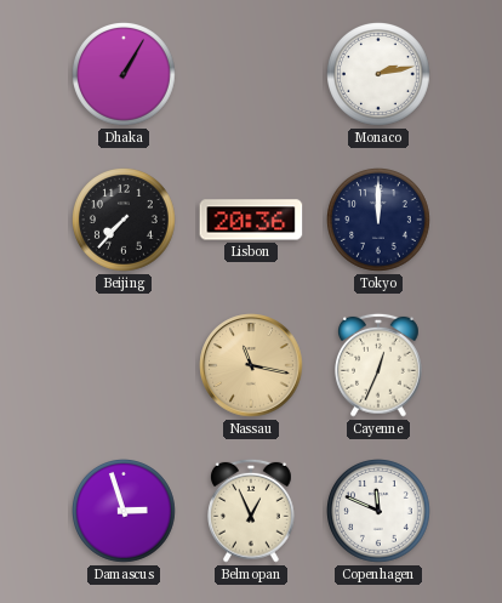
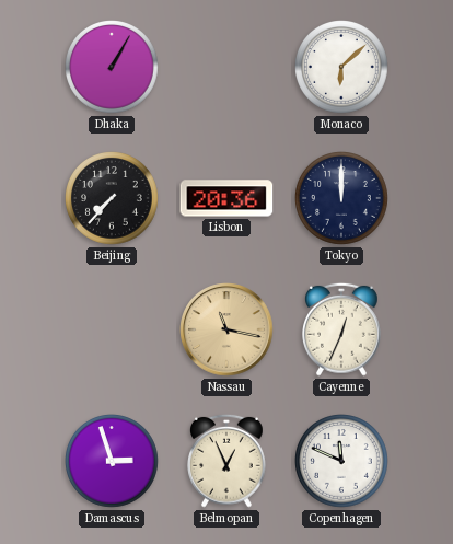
Monaco: 2:13 -> 6:08
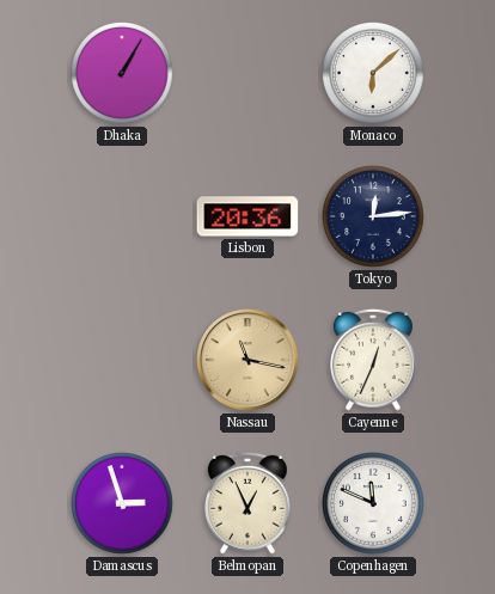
Beijing: 7:37 -> none
Tokyo: 12:00 -> 12:14
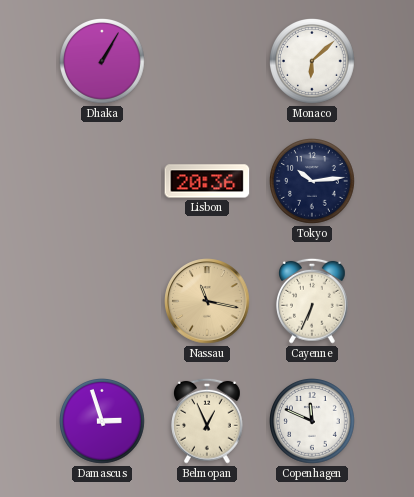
Tokyo: 12:14 -> 10:14
Cayenne: 12:34 -> 6:34
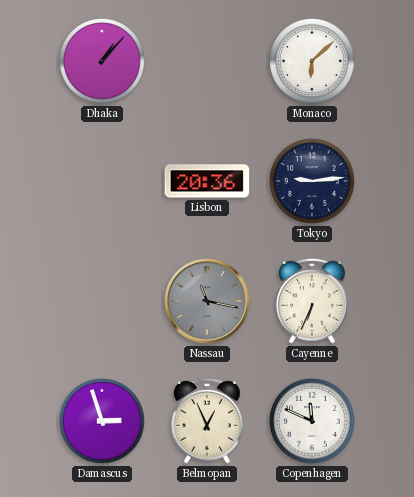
Dhaka: 1:05 -> 1:07
Tokyo: 10:14 -> 9:14
Nassau dial: champagne -> grey
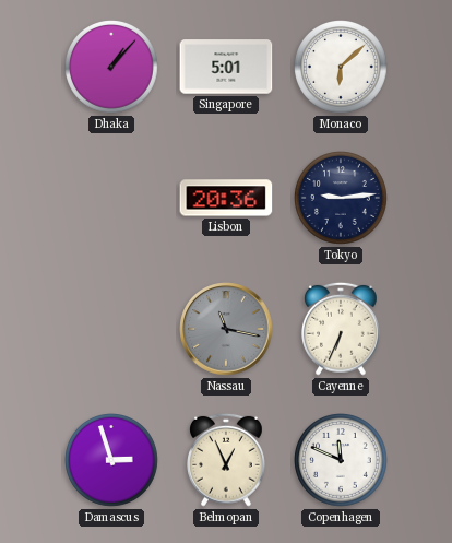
Singapore: none -> 5:01
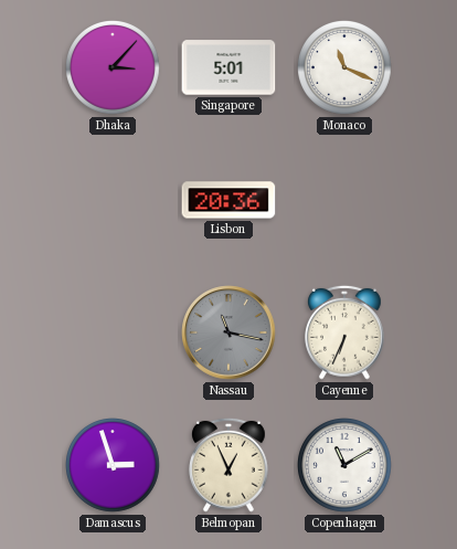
Dhaka: 1:07 -> 3:07
Monaco: 6:08 -> 11:19
Tokyo: 9:14 -> none
Copenhagen: 11:49 -> 11:10
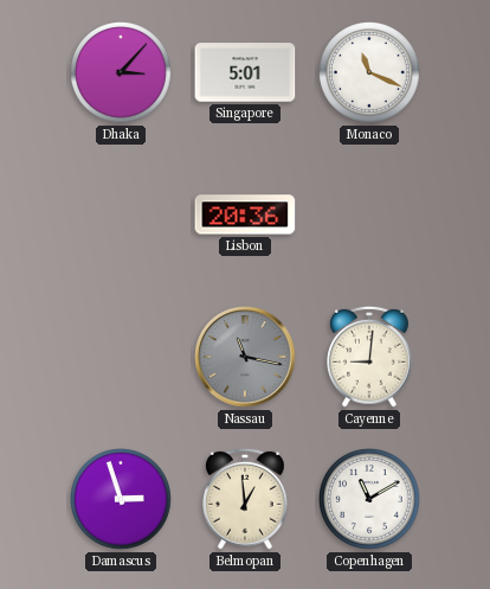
Cayenne: 6:34 -> 9:01
Belmopan: 12:56 -> 12:59
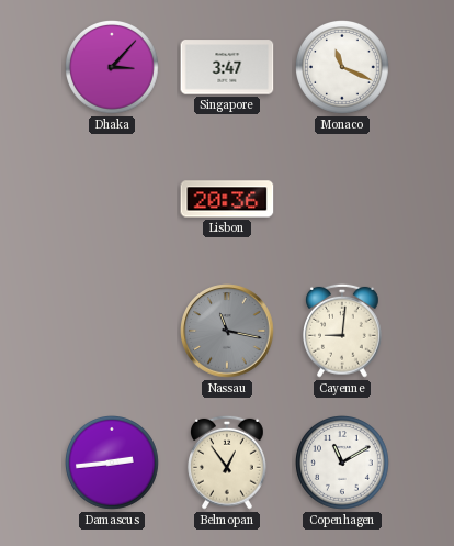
Singapore: 5:01 -> 3:47
Damascus: 2:57 -> 2:44
Belmopan: 12:59 -> 12:54
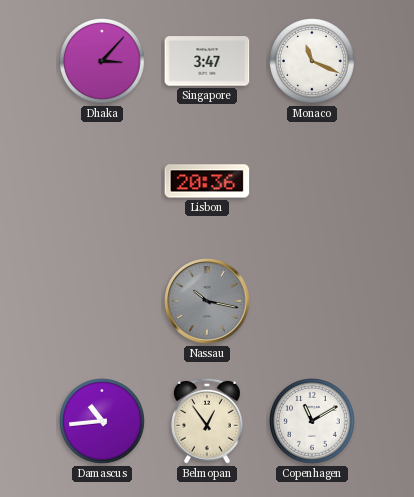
Nassau: 11:17 -> 10:17
Cayenne: 9:01 -> none
Damascus: 2:44 -> 10:44
